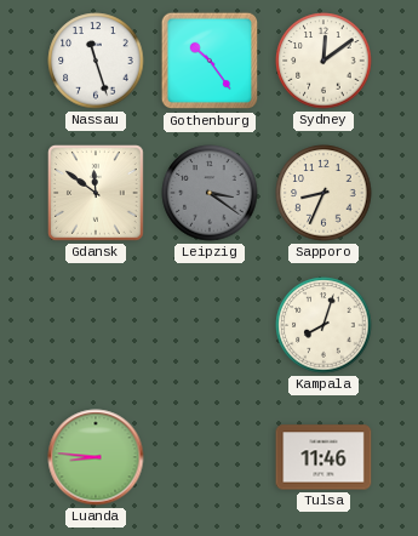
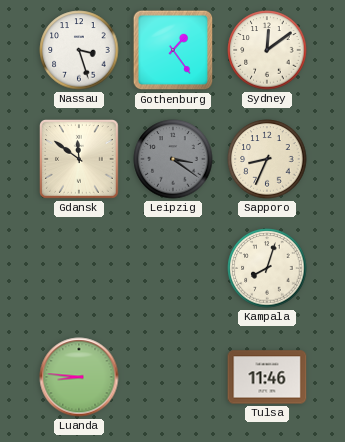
Nassau: 11:27 -> 3:27
Gothenburg: 10:24 -> 1:24
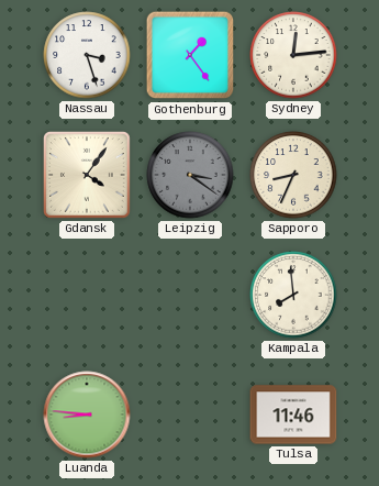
Sydney: 12:09 -> 12:14
Gdansk: 11:51 -> 4:06
Kampala: 8:03 -> 7:59
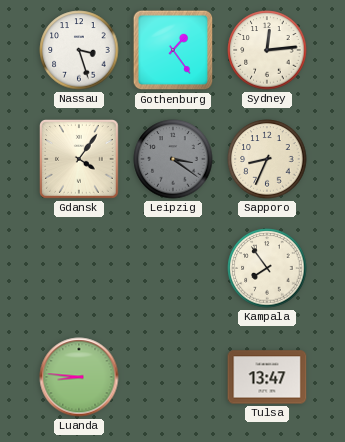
Kampala: 7:59 -> 7:54
Tulsa: 11:46 -> 13:47
